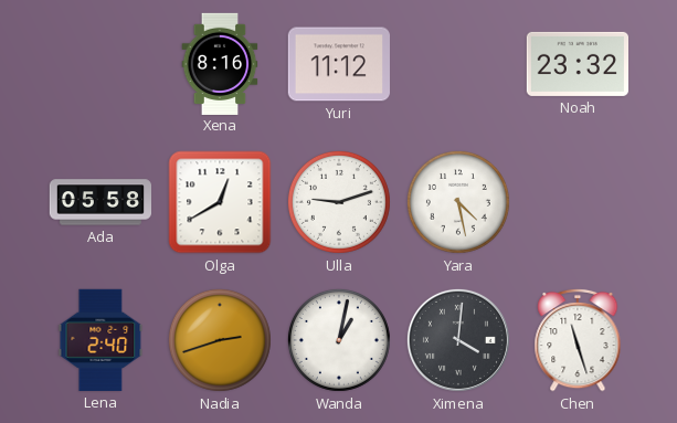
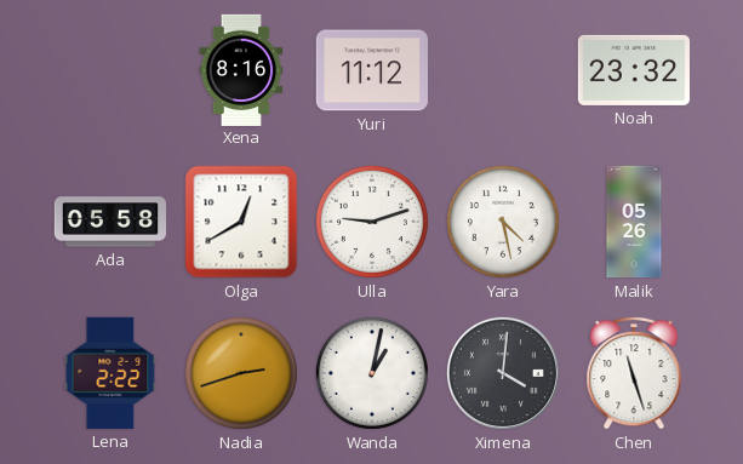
Malik: none -> 05:26
Lena: 2:40 -> 2:22
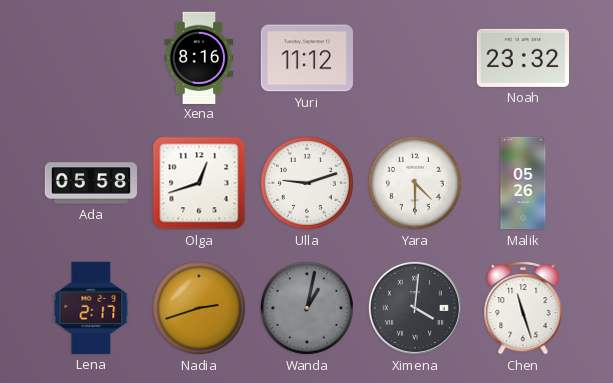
Olga: 12:40 -> 12:42
Yara: 4:28 -> 4:30
Lena: 2:22 -> 2:17
Wanda dial: white -> grey
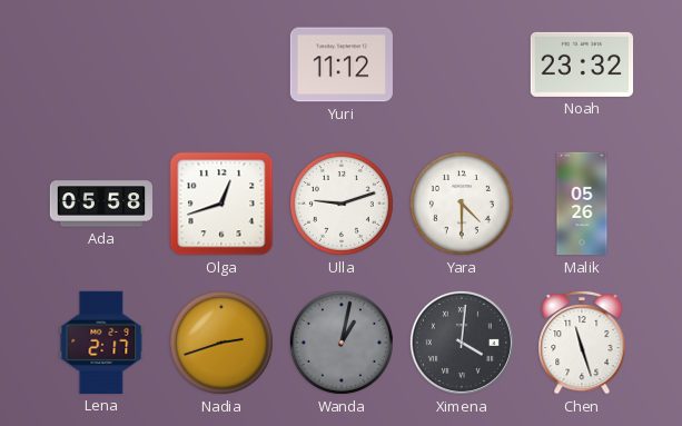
Xena: 8:16 -> none
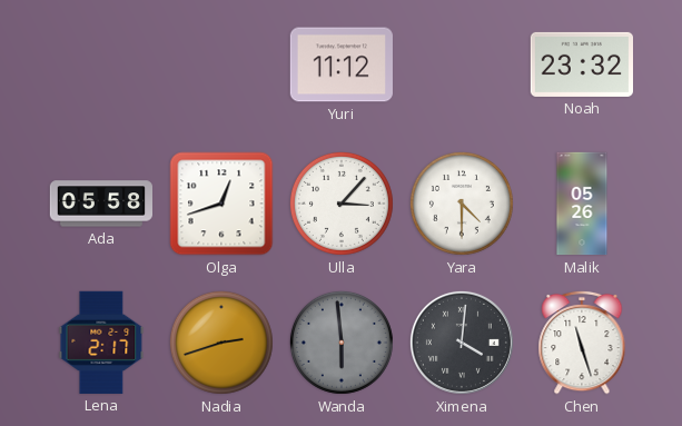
Ulla: 9:12 -> 3:07
Wanda: 1:02 -> 5:59
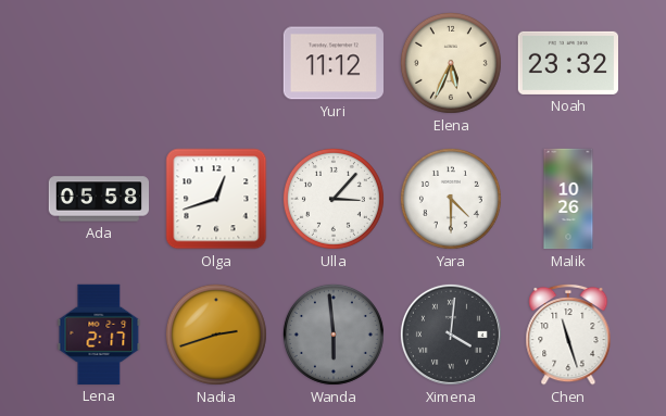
Elena: none -> 5:34
Malik: 05:26 -> 10:26
